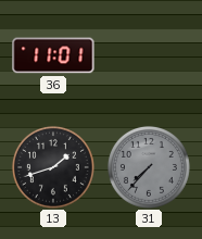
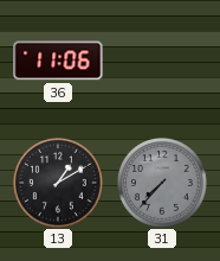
36: 11:01 -> 11:06
13: 1:42 -> 1:10
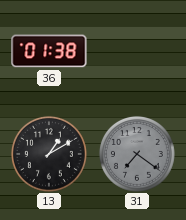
36: 11:06 -> 01:38
31: 7:37 -> 7:21
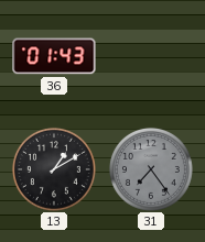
36: 01:38 -> 01:43
31: 7:21 -> 7:24
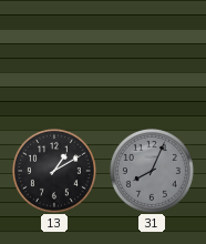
36: 01:43 -> none
31: 7:24 -> 8:04
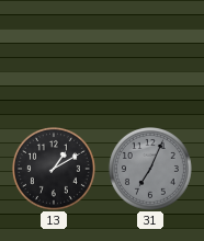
31: 8:04 -> 7:04
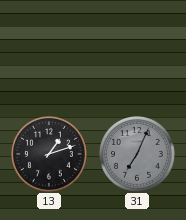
13: 1:10 -> 1:12
